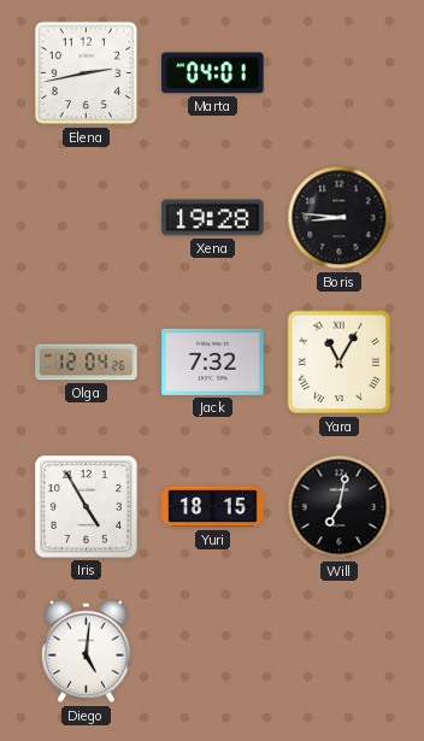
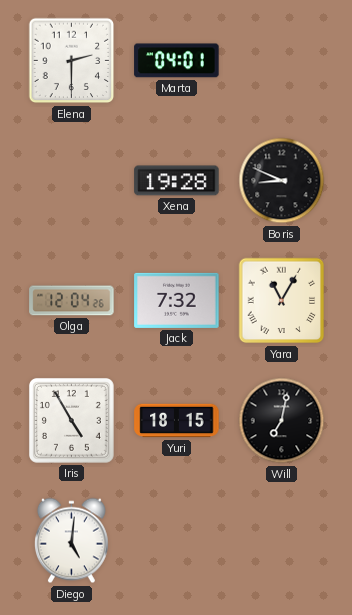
Elena: 2:43 -> 2:30
Boris: 8:46 -> 8:49
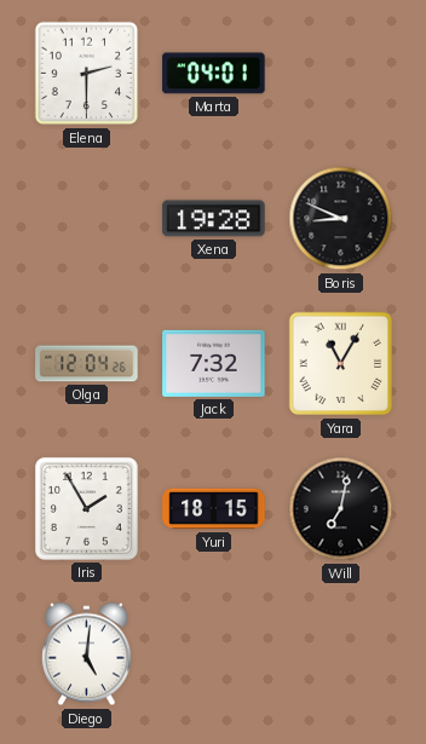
Iris: 4:55 -> 1:55
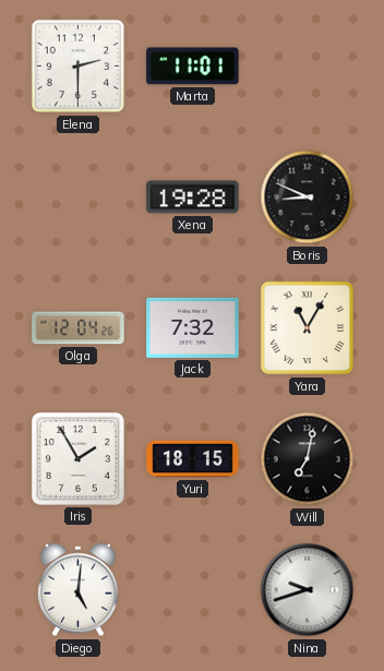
Marta: 04:01 -> 11:01
Nina: none -> 9:42
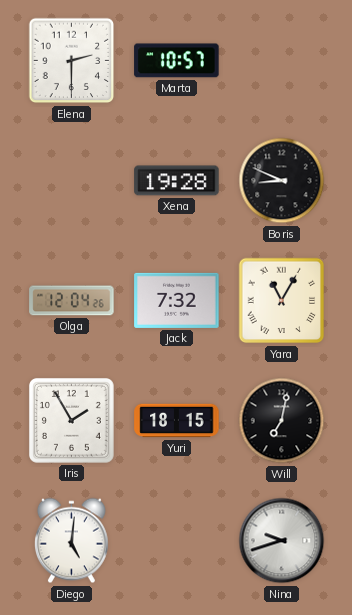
Marta: 11:01 -> 10:57
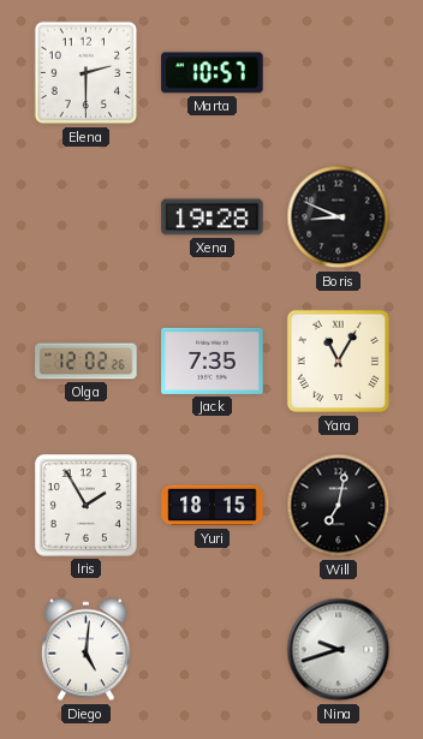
Olga: 12:04 -> 12:02
Jack: 7:32 -> 7:35
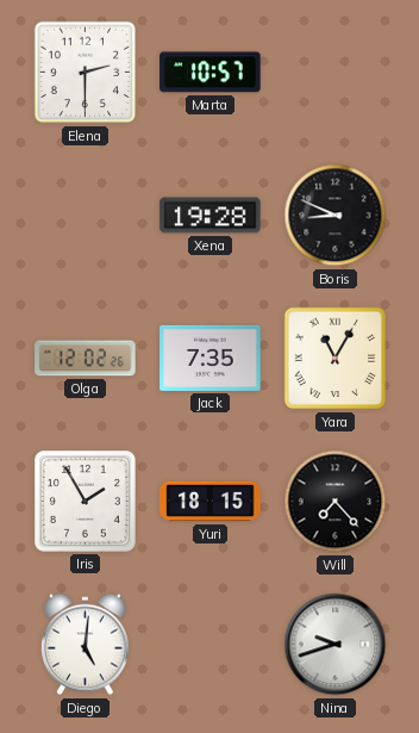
Will: 7:02 -> 7:23
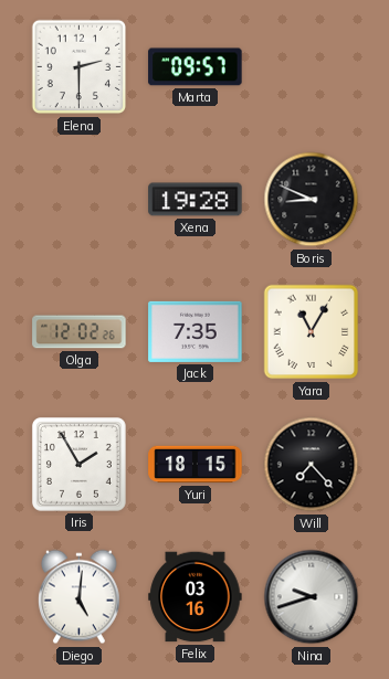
Marta: 10:57 -> 09:57
Felix: none -> 03:16
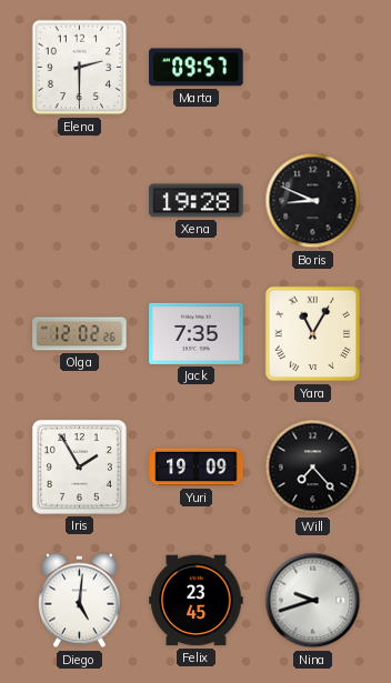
Yuri: 18:15 -> 19:09
Felix: 03:16 -> 23:45
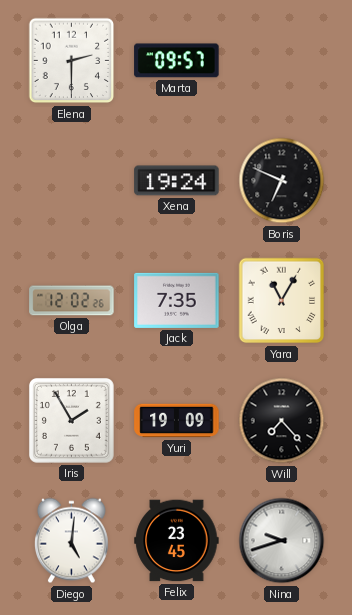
Xena: 19:28 -> 19:24
Boris: 8:49 -> 6:49
